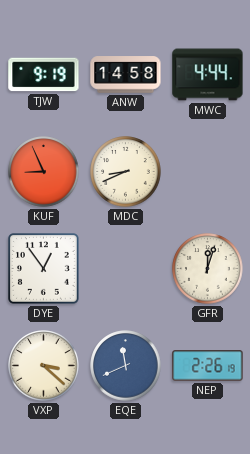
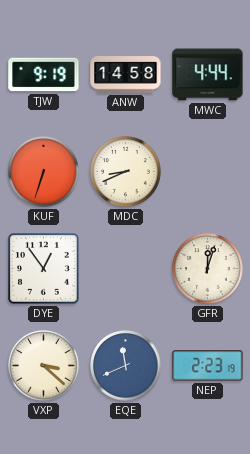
KUF: 8:56 -> 6:33
NEP: 2:26 -> 2:23
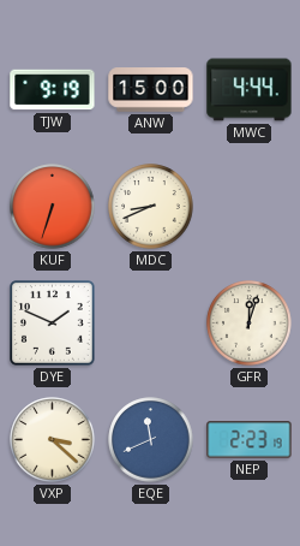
ANW: 14:58 -> 15:00
DYE: 12:54 -> 1:49
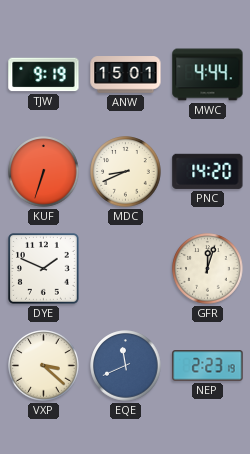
ANW: 15:00 -> 15:01
PNC: none -> 14:20
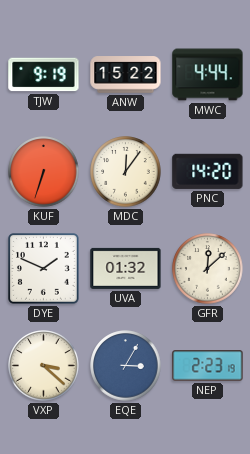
ANW: 15:01 -> 15:22
MDC: 8:41 -> 12:06
UVA: none -> 01:32
GFR: 12:03 -> 12:08
EQE: 11:41 -> 3:05
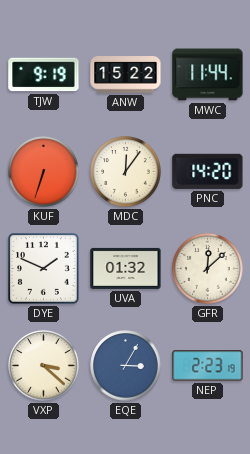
MWC: 4:44 -> 11:44
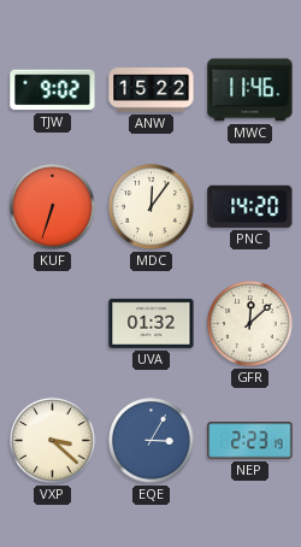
TJW: 9:19 -> 9:02
MWC: 11:44 -> 11:46
DYE: 1:49 -> none
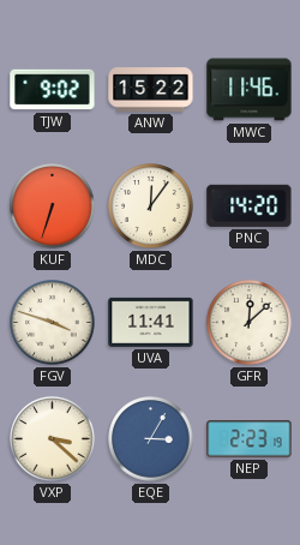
FGV: none -> 3:48
UVA: 01:32 -> 11:41
